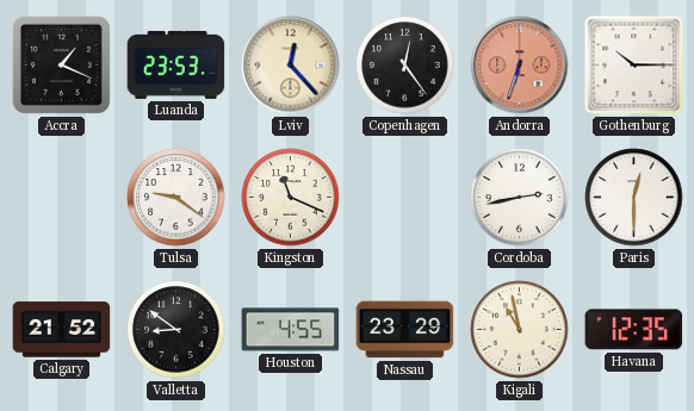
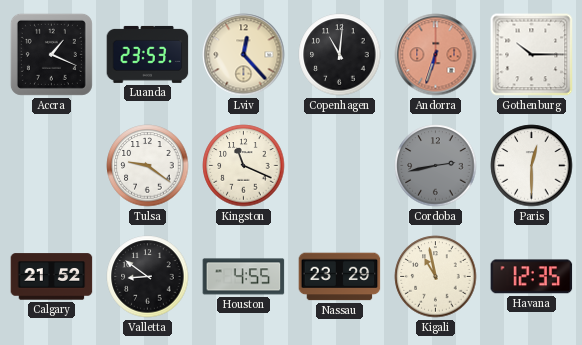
Copenhagen: 12:24 -> 11:01
Cordoba dial: white -> grey
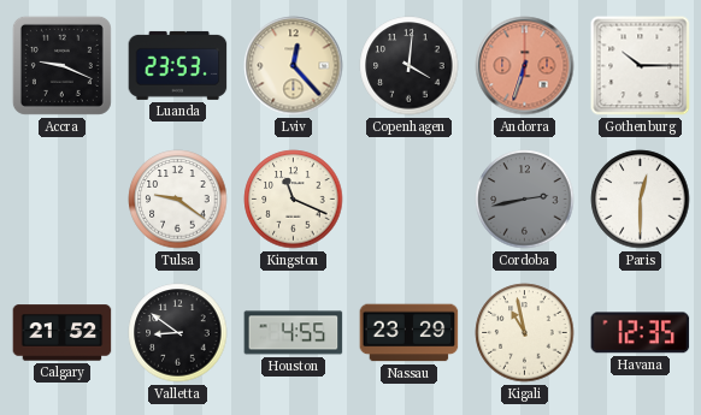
Accra: 1:19 -> 9:19
Copenhagen: 11:01 -> 4:01
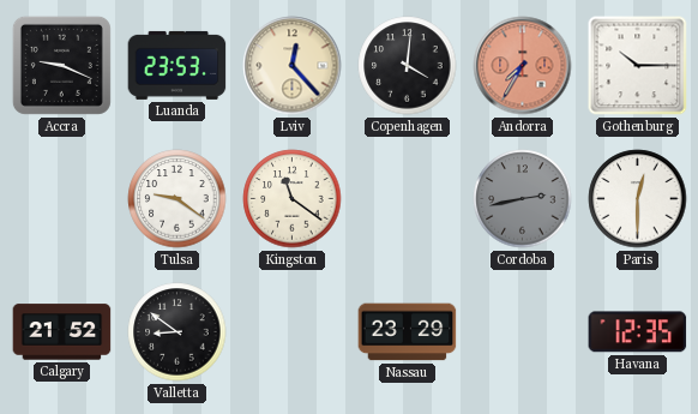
Andorra: 6:33 -> 7:35
Kingston: 11:19 -> 11:21
Houston: 4:55 -> none
Kigali: 10:58 -> none
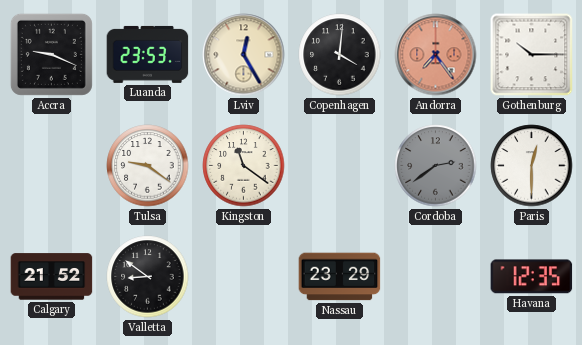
Lviv: 12:23 -> 12:25
Andorra: 7:35 -> 7:24
Cordoba: 2:43 -> 2:39
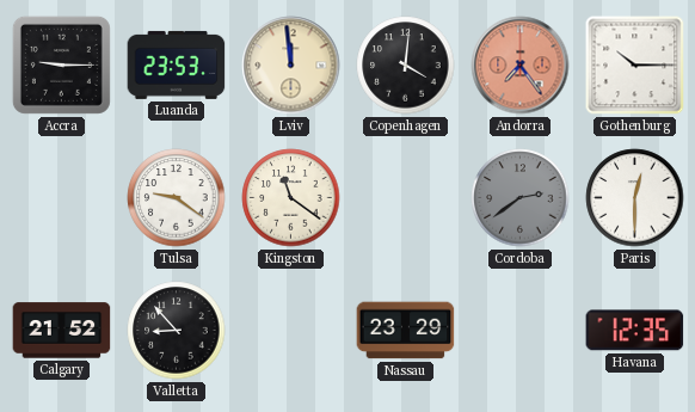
Accra: 9:19 -> 9:15
Lviv: 12:25 -> 11:59
Valletta: 8:51 -> 8:53
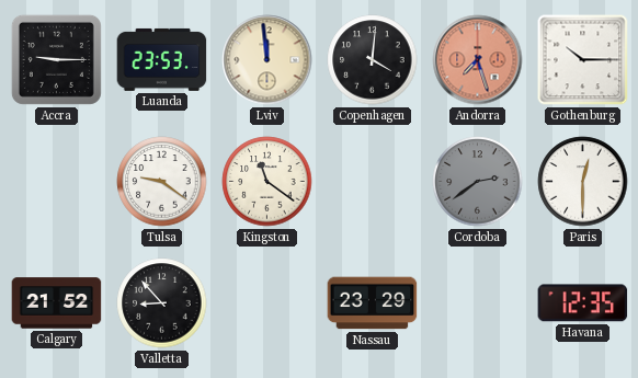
Andorra: 7:24 -> 7:27
